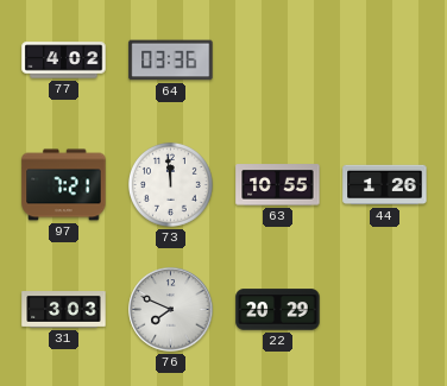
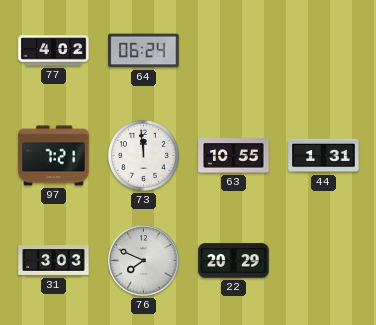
64: 03:36 -> 06:24
44: 1:26 -> 1:31
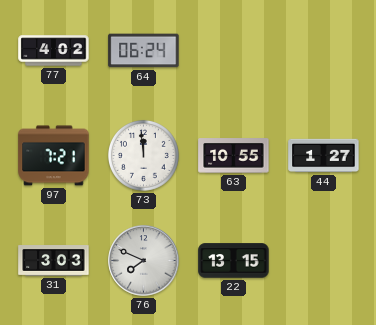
44: 1:31 -> 1:27
22: 20:29 -> 13:15
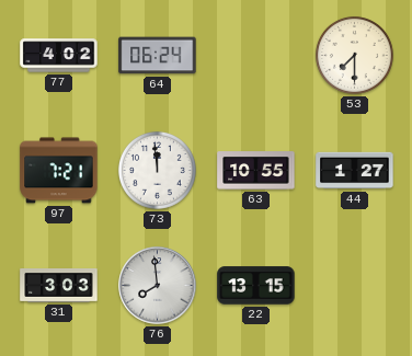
53: none -> 7:30
76: 7:49 -> 7:59
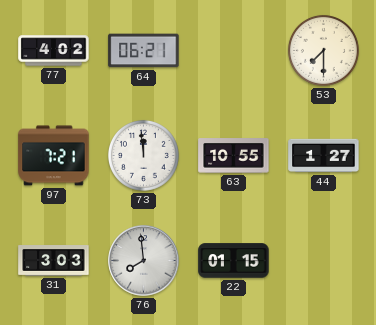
64: 06:24 -> 06:21
22: 13:15 -> 01:15
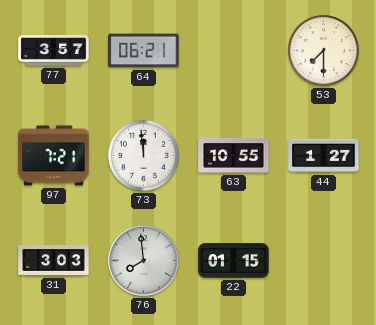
77: 4:02 -> 3:57
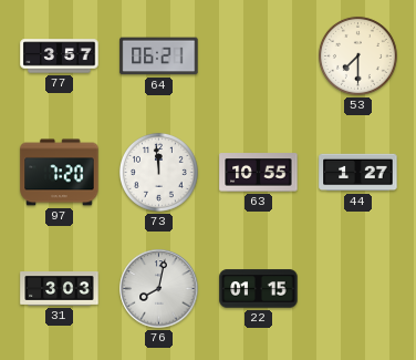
97: 7:21 -> 7:20
76: 7:59 -> 8:02
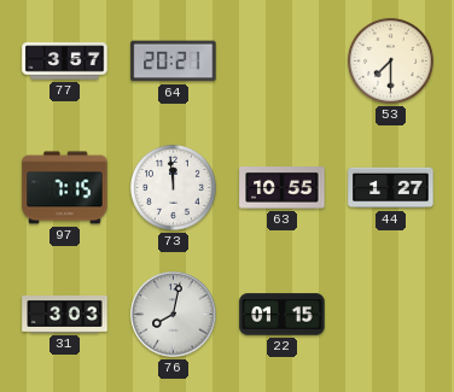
64: 06:21 -> 20:21
97: 7:20 -> 7:15
